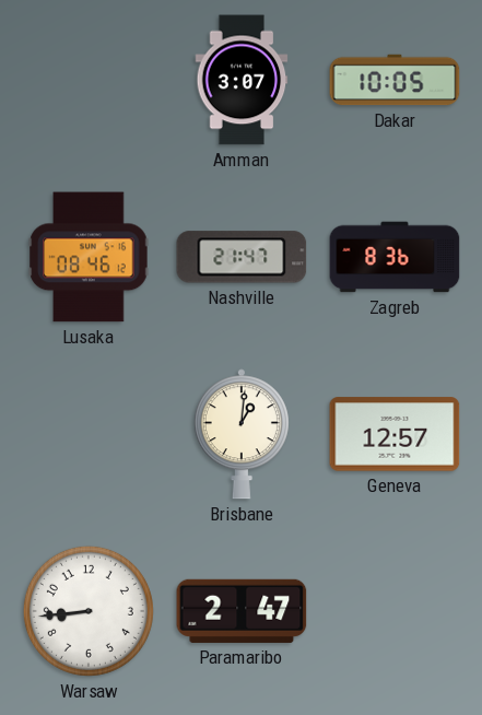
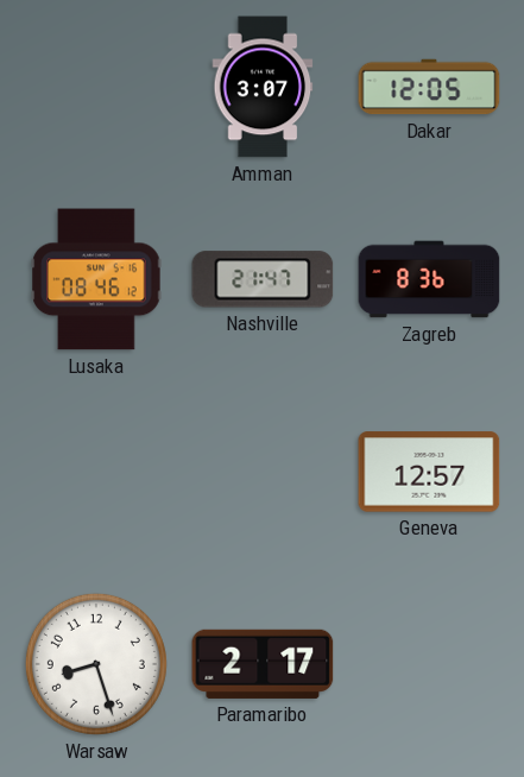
Dakar: 10:05 -> 12:05
Brisbane: 1:01 -> none
Warsaw: 8:44 -> 8:27
Paramaribo: 2:47 -> 2:17
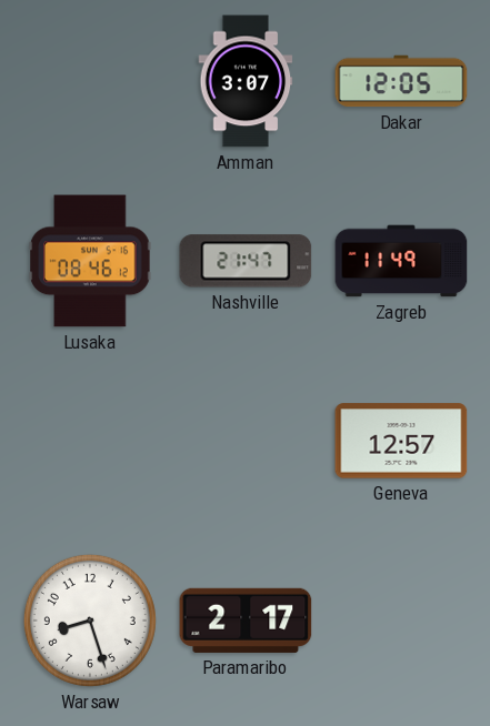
Zagreb: 8:36 -> 11:49
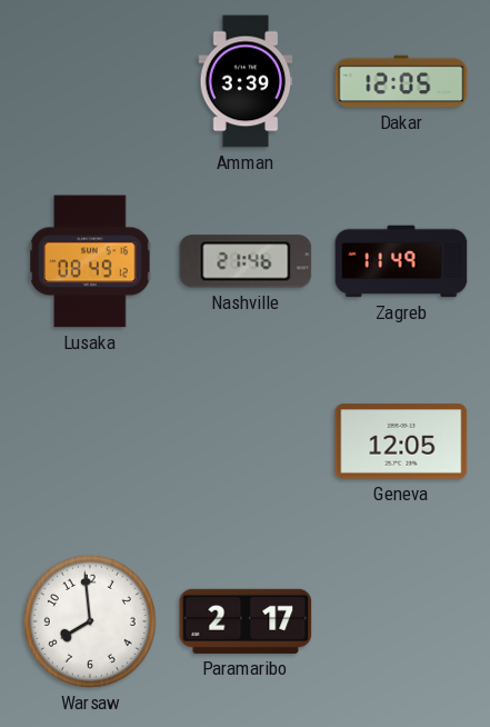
Amman: 3:07 -> 3:39
Lusaka: 08:46 -> 08:49
Nashville: 21:47 -> 21:46
Geneva: 12:57 -> 12:05
Warsaw: 8:27 -> 7:59
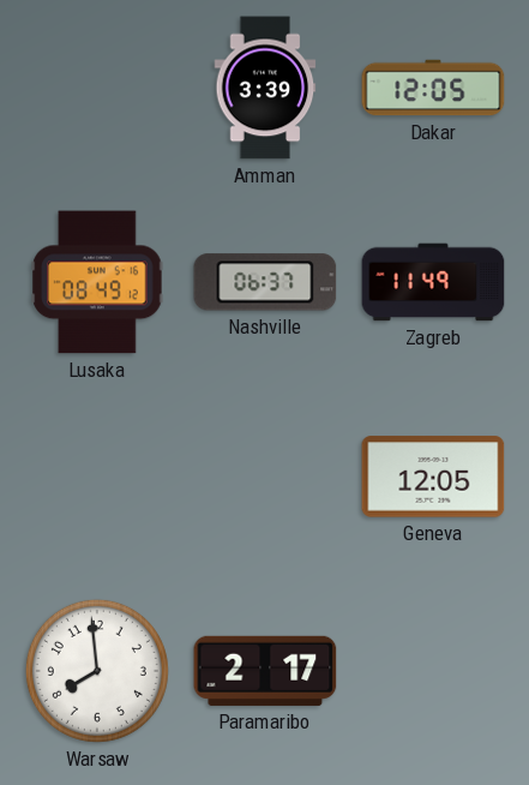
Nashville: 21:46 -> 06:37
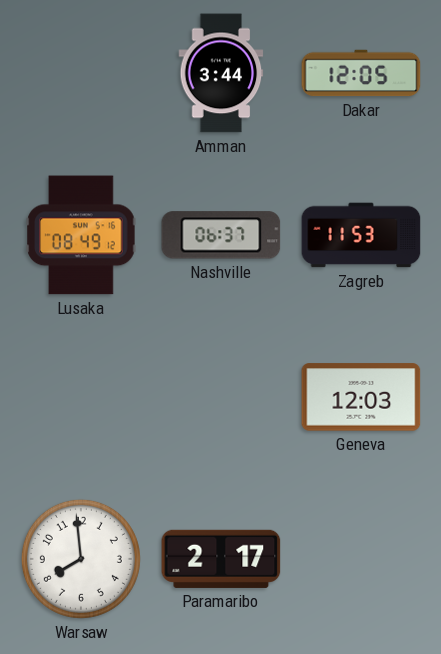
Amman: 3:39 -> 3:44
Zagreb: 11:49 -> 11:53
Geneva: 12:05 -> 12:03
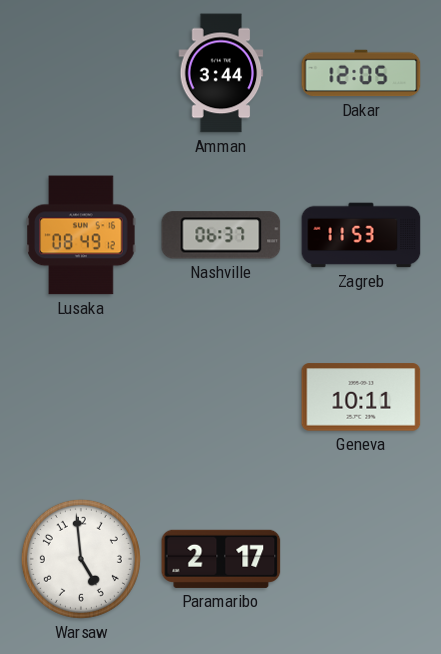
Geneva: 12:03 -> 10:11
Warsaw: 7:59 -> 4:59
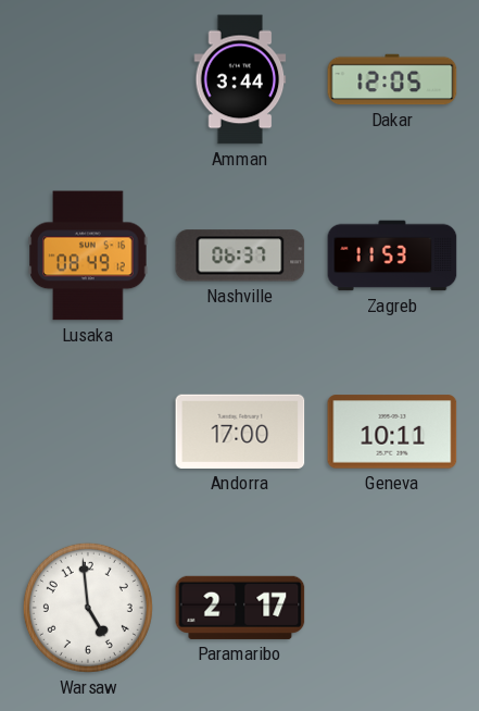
Andorra: none -> 17:00
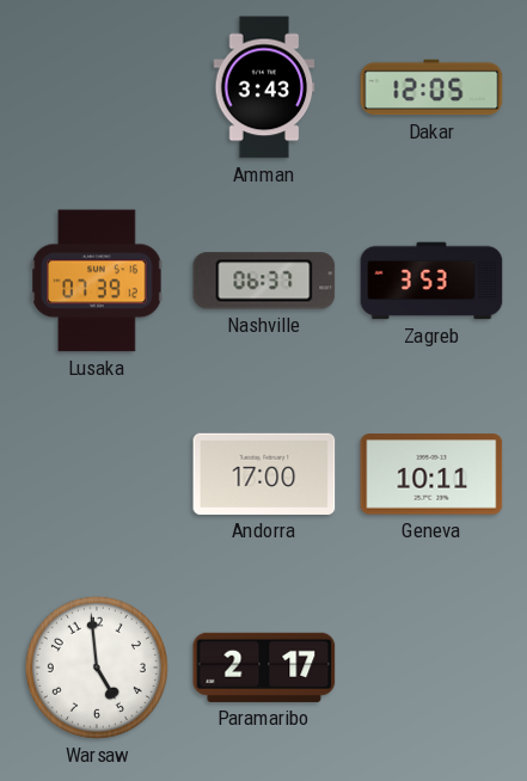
Amman: 3:44 -> 3:43
Lusaka: 08:49 -> 07:39
Zagreb: 11:53 -> 3:53
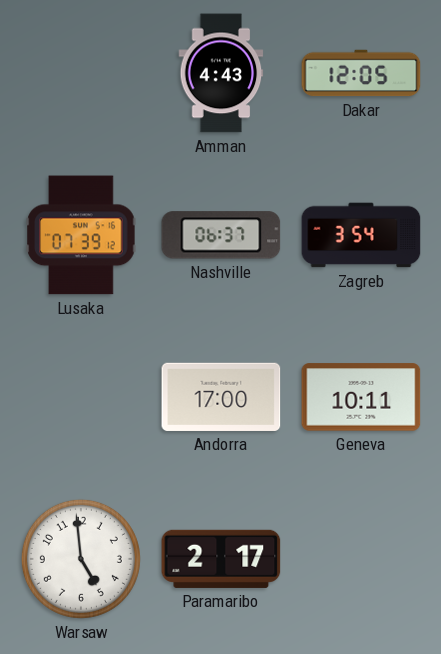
Amman: 3:43 -> 4:43
Zagreb: 3:53 -> 3:54
